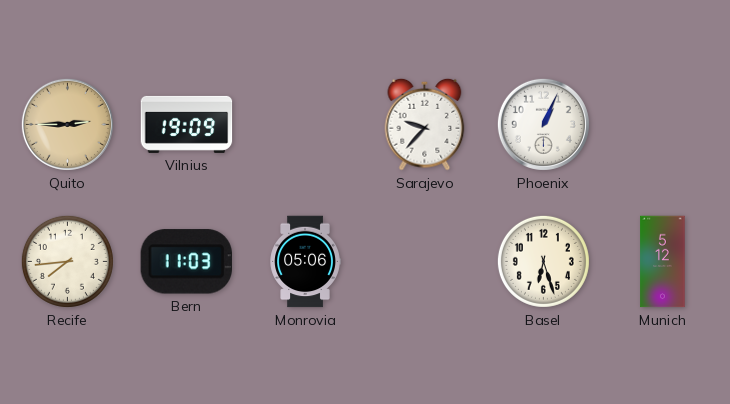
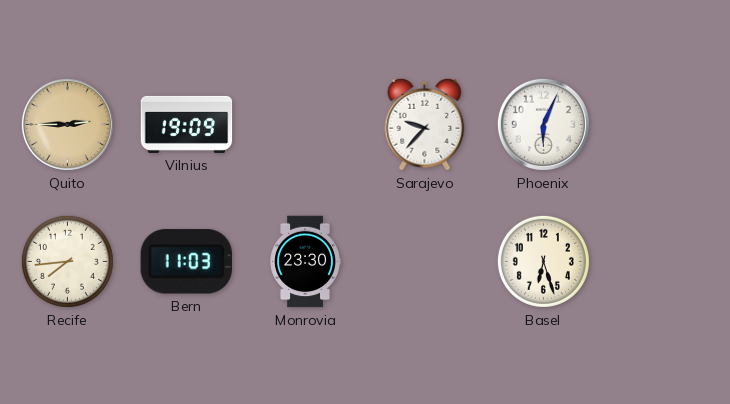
Phoenix: 1:04 -> 6:04
Monrovia: 05:06 -> 23:30
Munich: 5:12 -> none
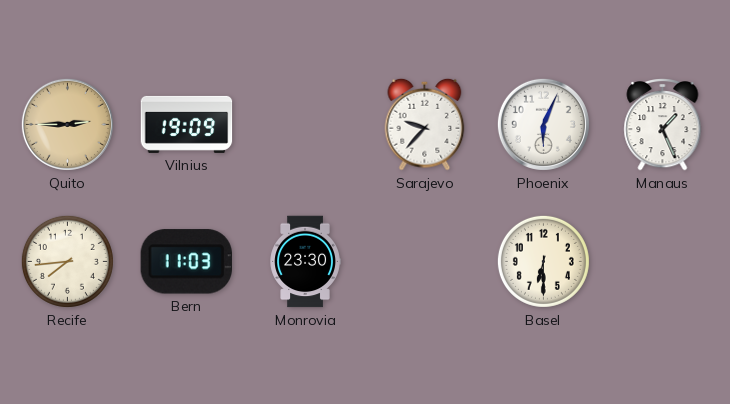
Manaus: none -> 1:26
Basel: 6:27 -> 6:30
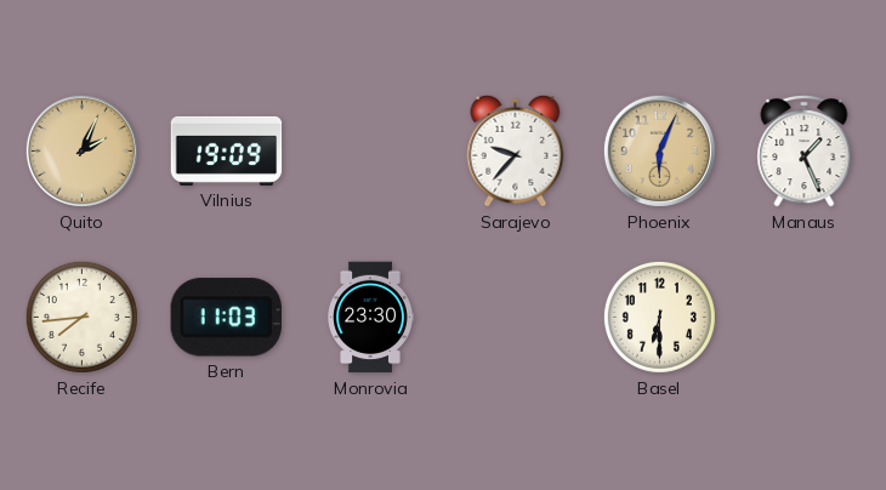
Quito: 2:45 -> 2:04
Phoenix dial: white -> champagne
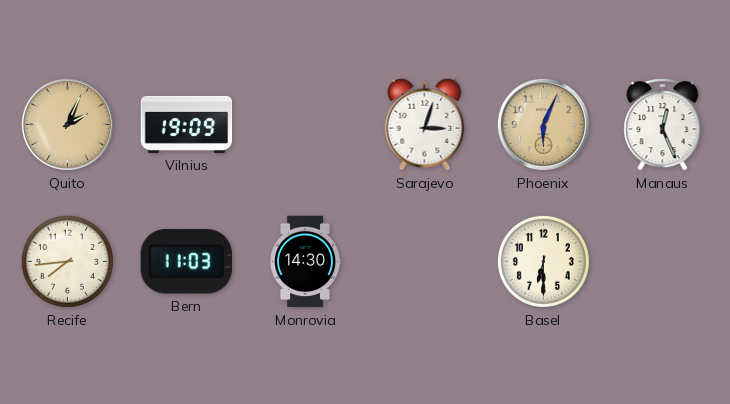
Sarajevo: 9:37 -> 3:03
Manaus: 1:26 -> 12:26
Monrovia: 23:30 -> 14:30
